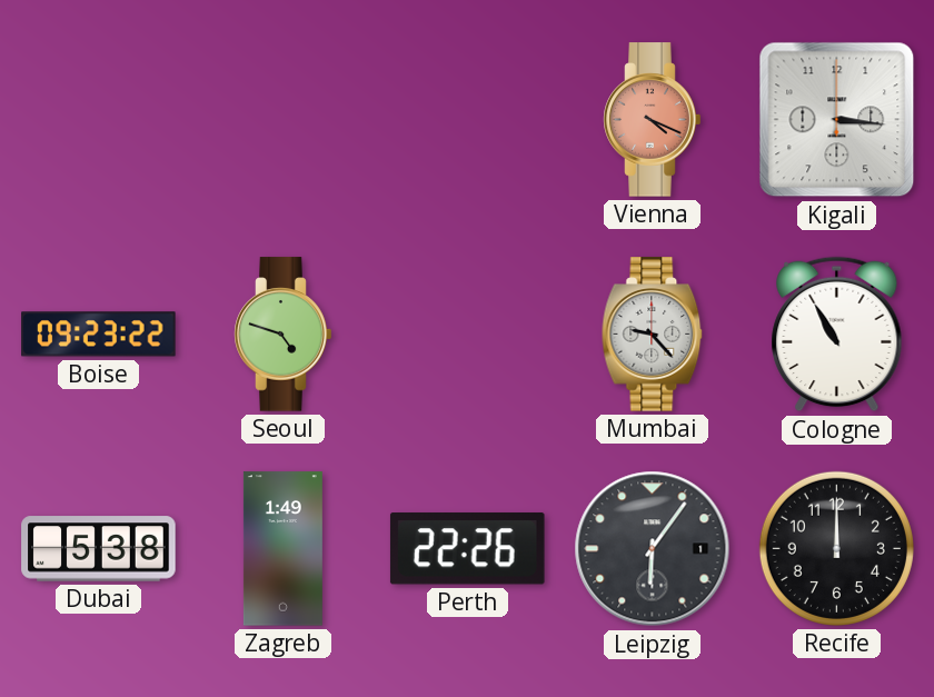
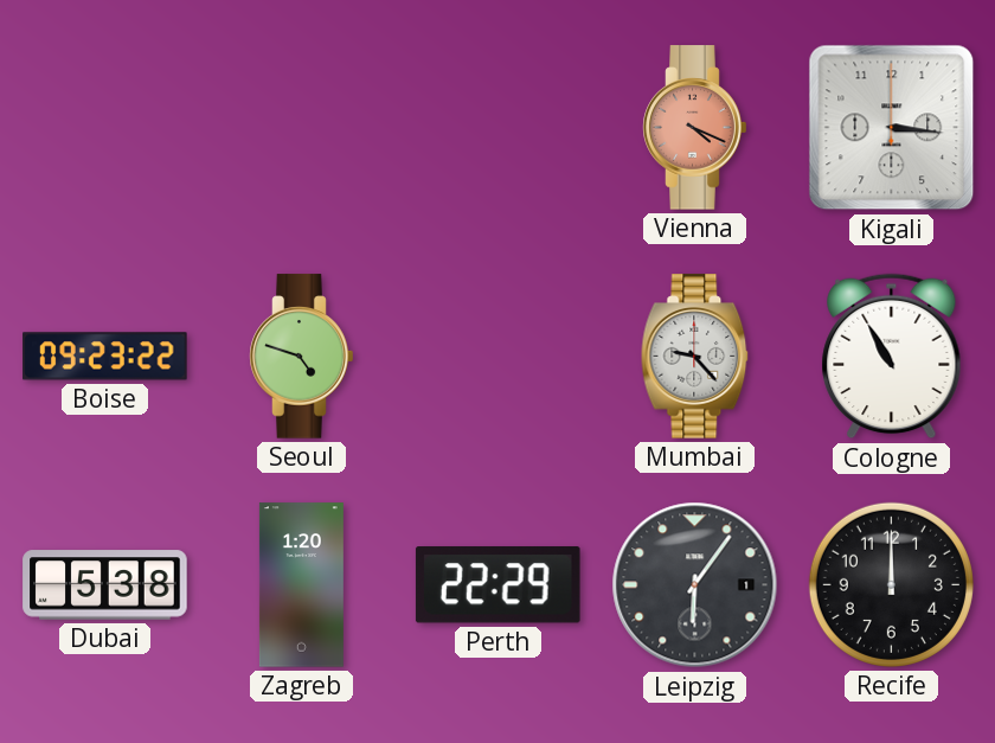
Zagreb: 1:49 -> 1:20
Perth: 22:26 -> 22:29
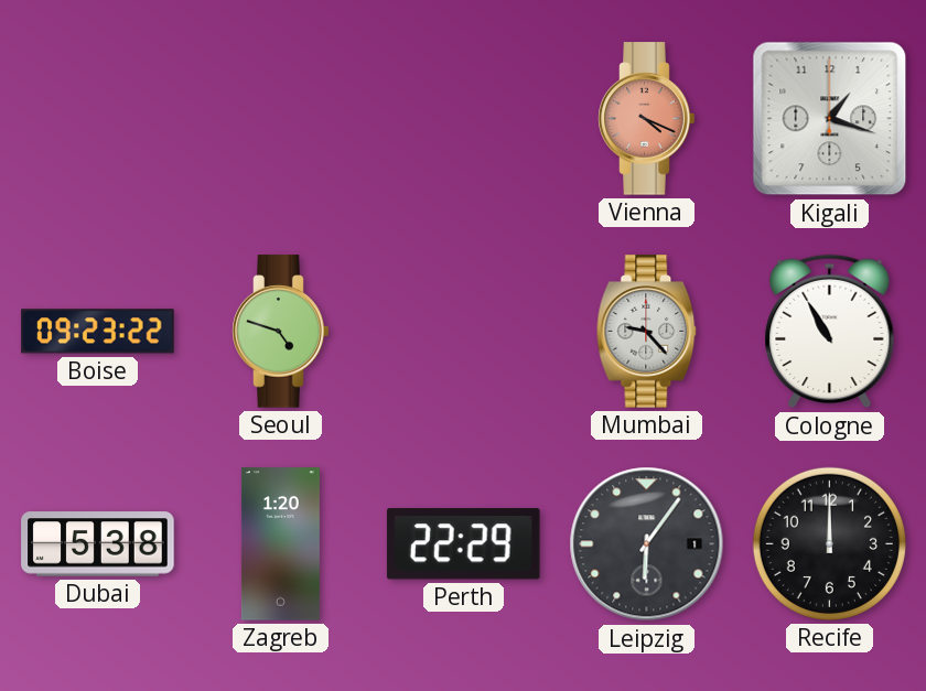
Kigali: 3:16 -> 1:18
